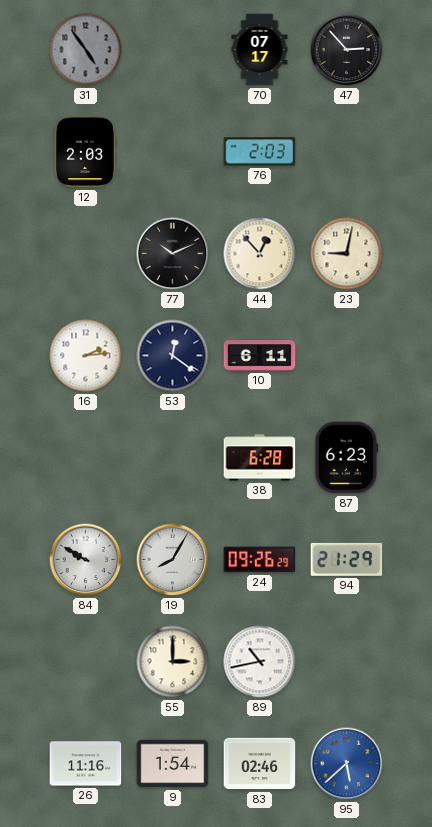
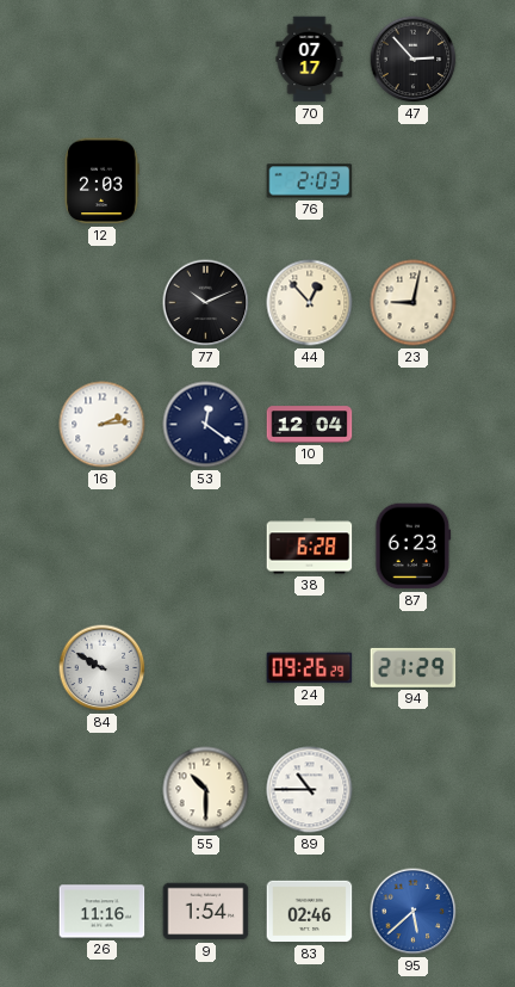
31: 4:54 -> none
10: 6:11 -> 12:04
19: 8:05 -> none
55: 3:00 -> 10:30
89: 10:43 -> 10:45
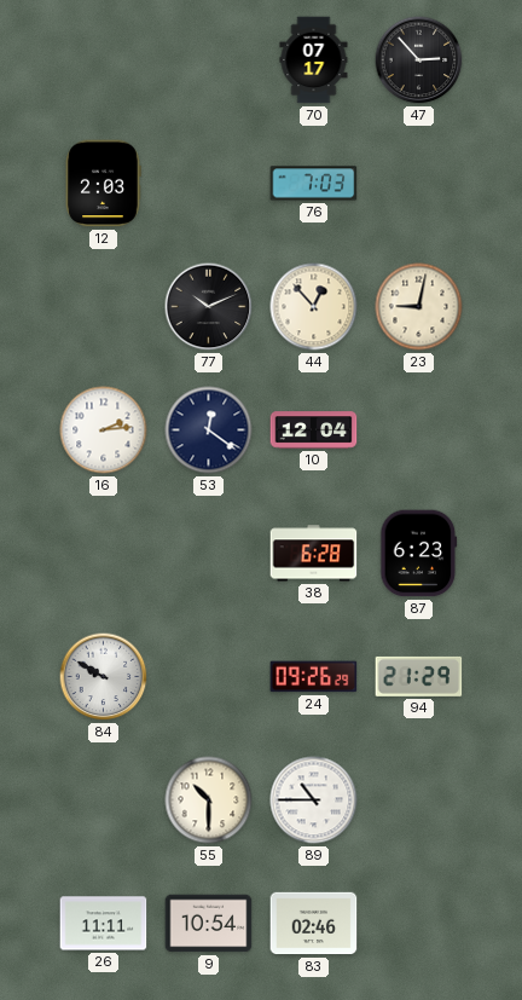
76: 2:03 -> 7:03
26: 11:16 -> 11:11
9: 1:54 -> 10:54
95: 5:38 -> none
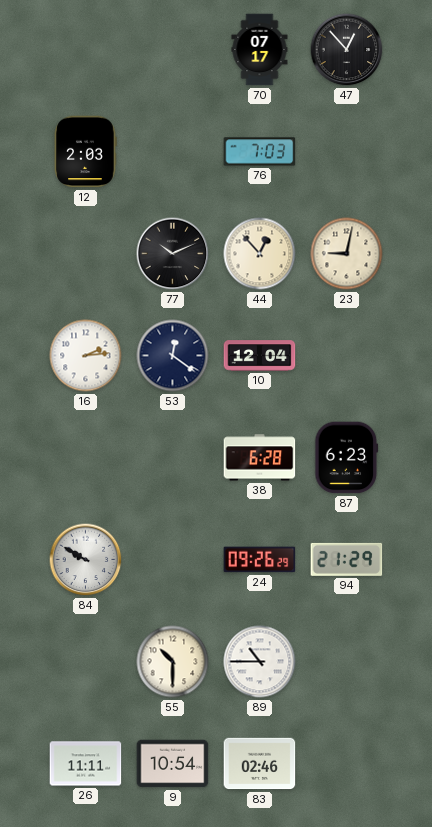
47: 2:53 -> 12:53
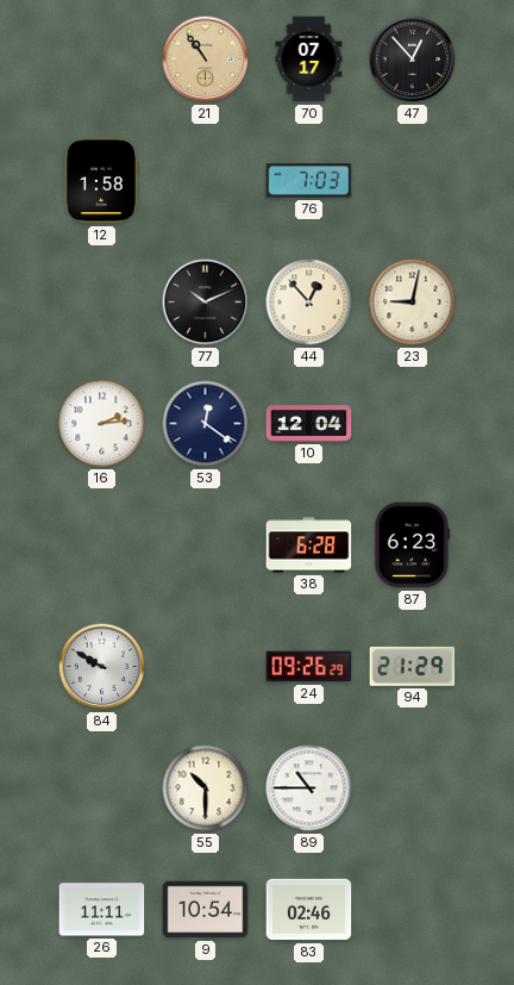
21: none -> 10:54
12: 2:03 -> 1:58
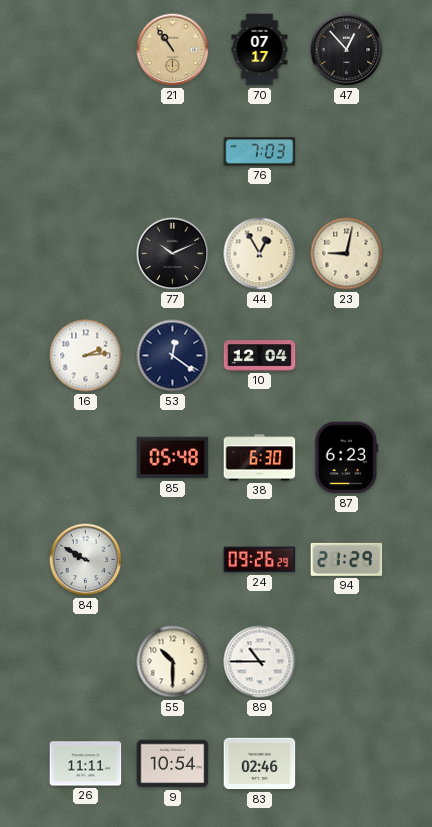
12: 1:58 -> none
44: 12:53 -> 12:55
85: none -> 05:48
38: 6:28 -> 6:30
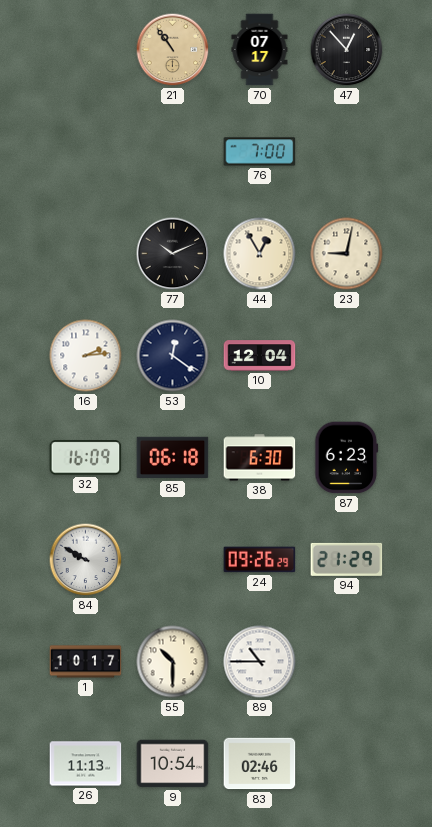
76: 7:03 -> 7:00
32: none -> 16:09
85: 05:48 -> 06:18
1: none -> 10:17
26: 11:11 -> 11:13
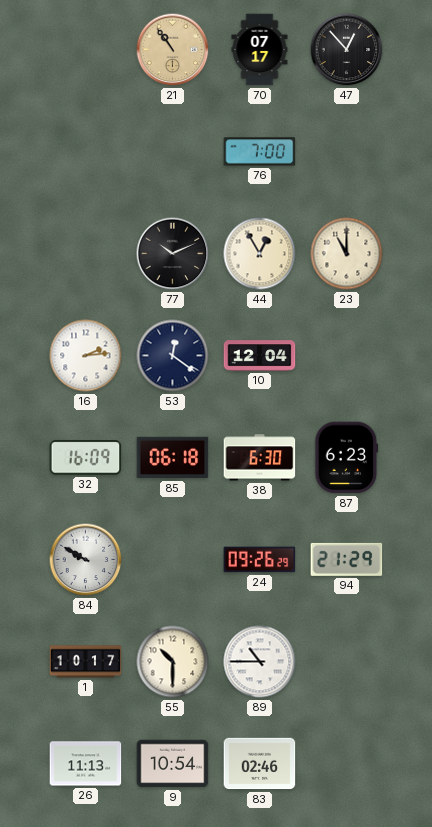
23: 9:02 -> 11:00
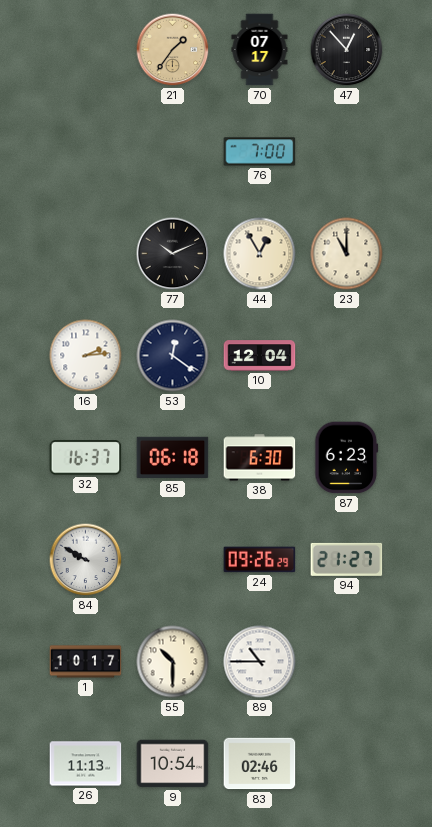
21: 10:54 -> 1:36
32: 16:09 -> 16:37
94: 21:29 -> 21:27
